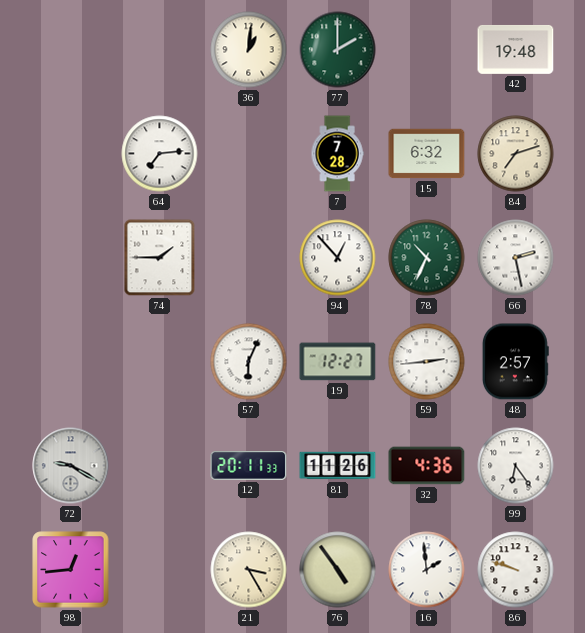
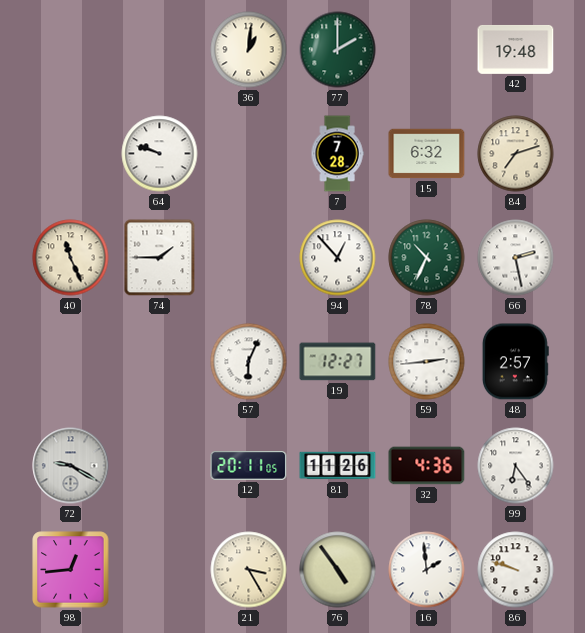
64: 7:14 -> 9:48
40: none -> 11:26
12: 20:11:33 -> 20:11:05
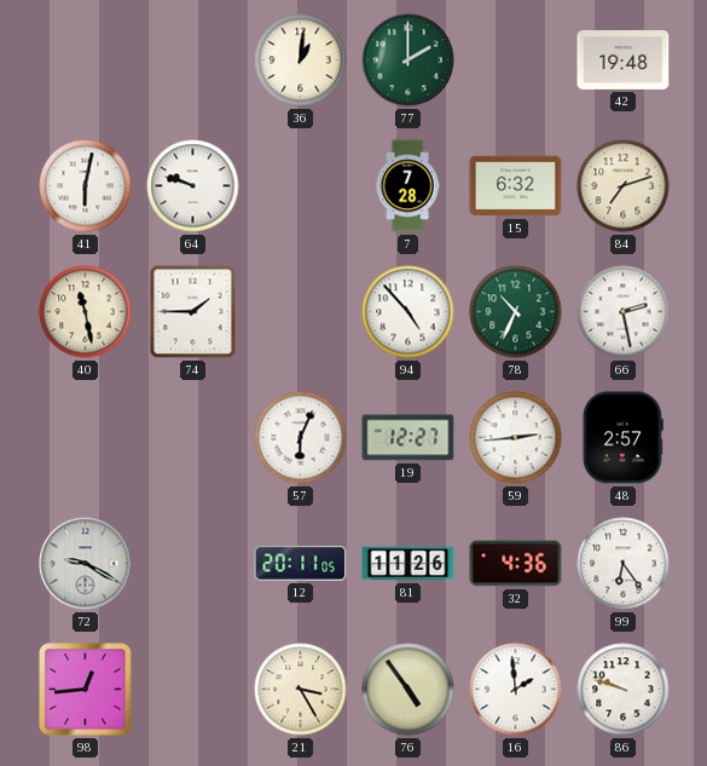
41: none -> 6:02
40: 11:26 -> 11:28
94: 12:53 -> 4:53
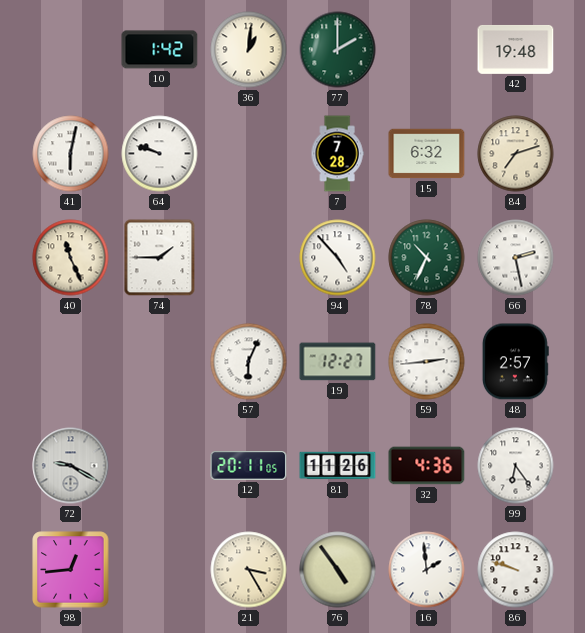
10: none -> 1:42
40: 11:28 -> 11:26
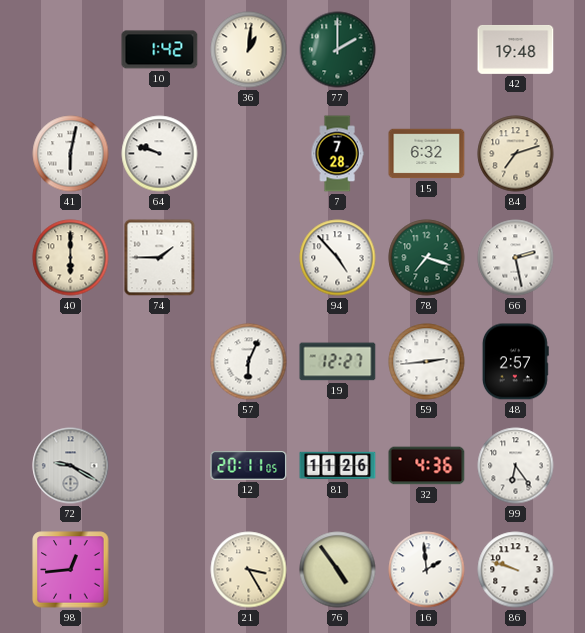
40: 11:26 -> 6:00
78: 10:34 -> 7:18
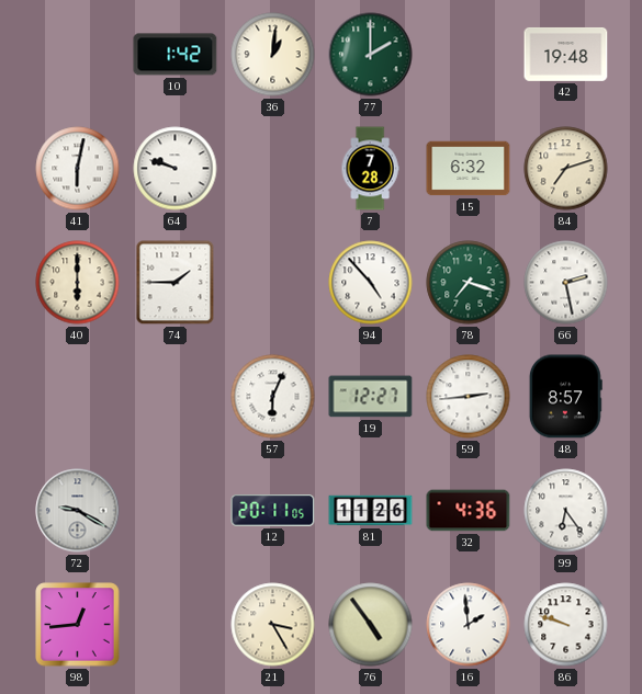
48: 2:57 -> 8:57
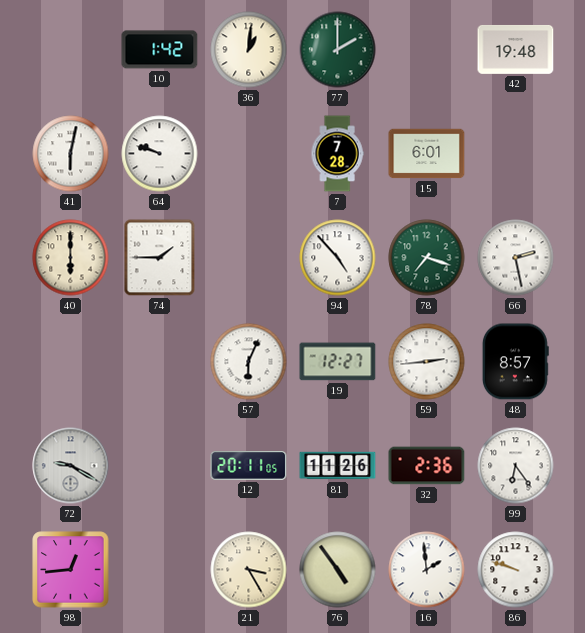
15: 6:32 -> 6:01
84: 7:12 -> none
32: 4:36 -> 2:36
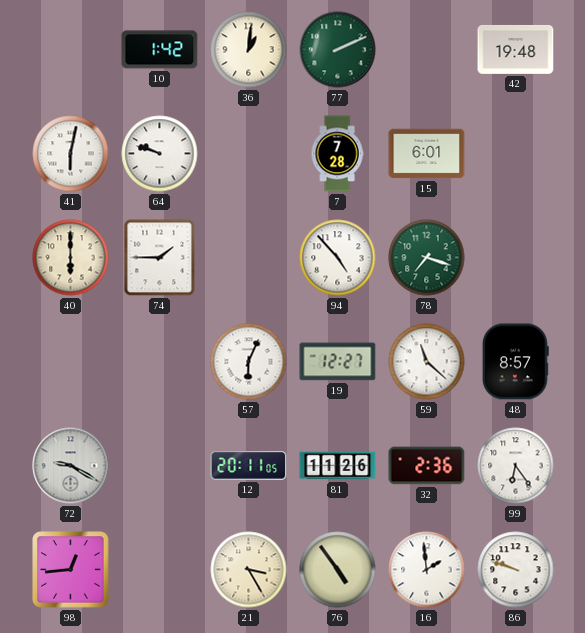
77: 2:00 -> 2:11
66: 2:28 -> none
59: 2:44 -> 11:22
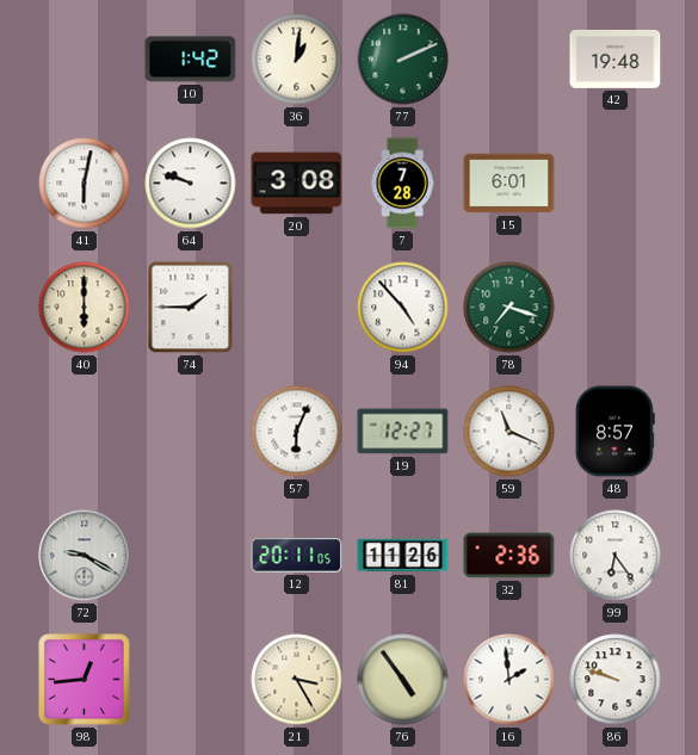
20: none -> 3:08
59: 11:22 -> 11:19
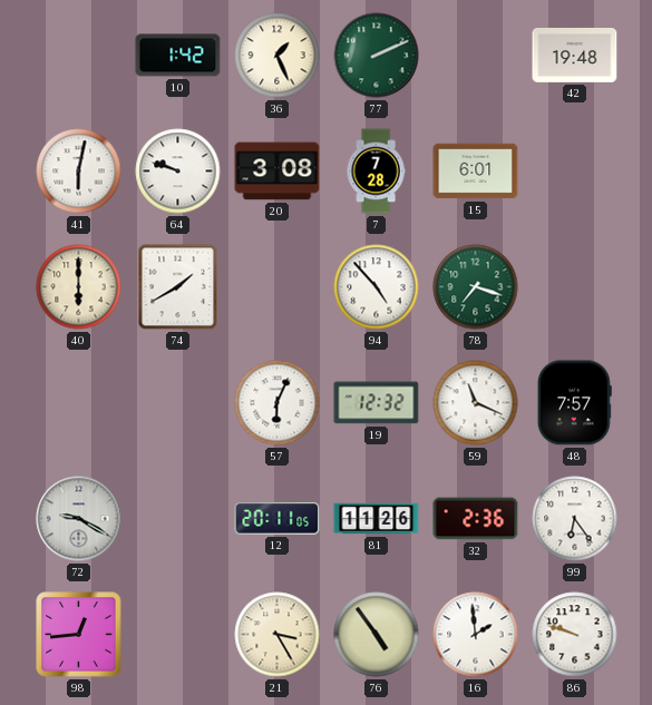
36: 1:01 -> 1:26
74: 1:45 -> 1:40
19: 12:27 -> 12:32
48: 8:57 -> 7:57
